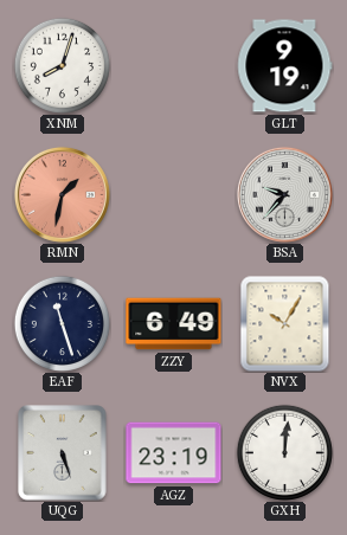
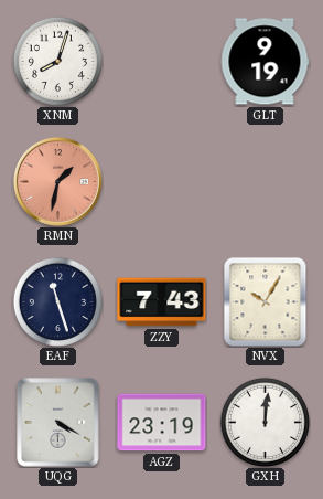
BSA: 9:37 -> none
ZZY: 6:49 -> 7:43
UQG: 5:27 -> 4:20
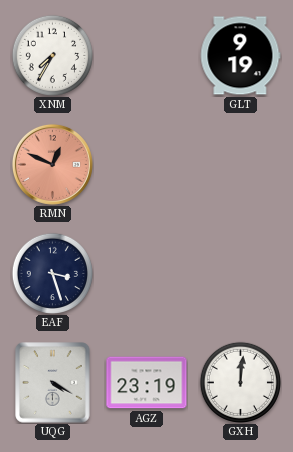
XNM: 8:03 -> 7:35
RMN: 1:32 -> 12:49
EAF: 11:27 -> 3:27
ZZY: 7:43 -> none
NVX: 10:05 -> none
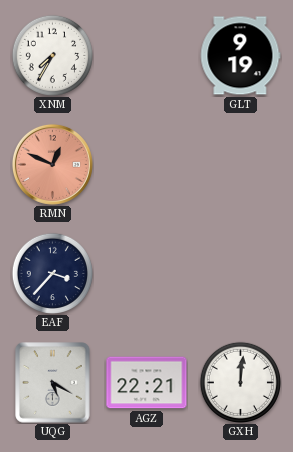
EAF: 3:27 -> 3:37
UQG: 4:20 -> 5:20
AGZ: 23:19 -> 22:21
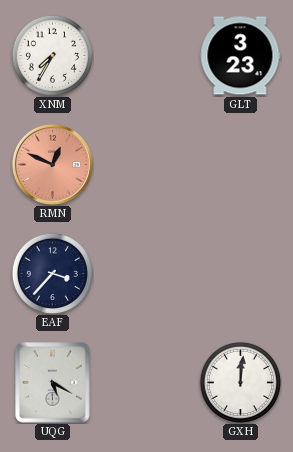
GLT: 9:19 -> 3:23
AGZ: 22:21 -> none
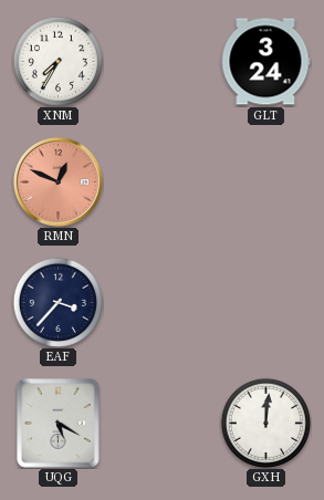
GLT: 3:23 -> 3:24
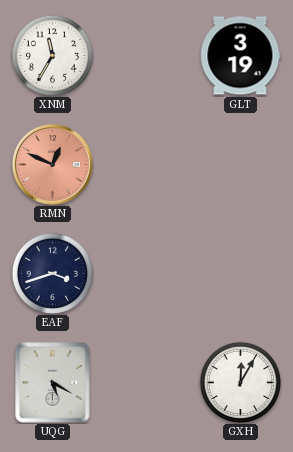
XNM: 7:35 -> 11:35
GLT: 3:24 -> 3:19
EAF: 3:37 -> 3:42
GXH: 12:01 -> 12:05
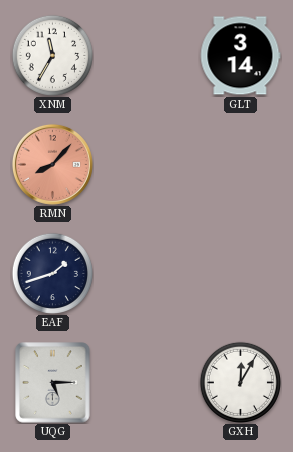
GLT: 3:19 -> 3:14
RMN: 12:49 -> 8:07
EAF: 3:42 -> 1:42
UQG: 5:20 -> 5:15
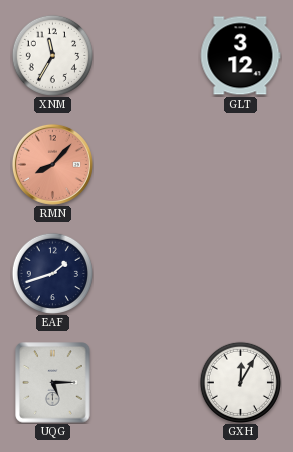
GLT: 3:14 -> 3:12
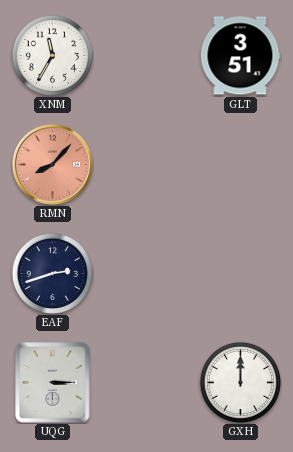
GLT: 3:12 -> 3:51
EAF: 1:42 -> 2:42
UQG: 5:15 -> 3:15
GXH: 12:05 -> 12:00
